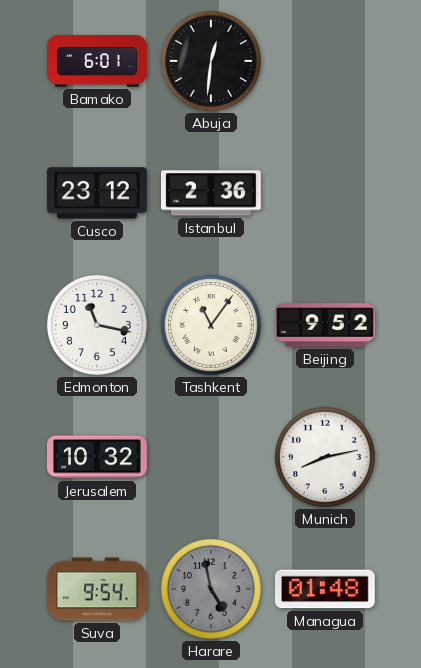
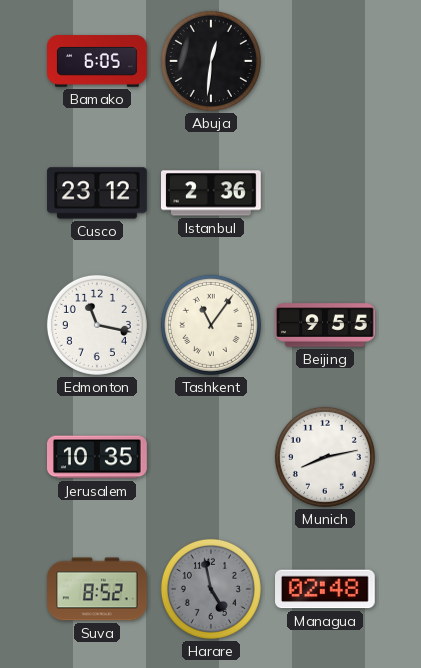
Bamako: 6:01 -> 6:05
Beijing: 9:52 -> 9:55
Jerusalem: 10:32 -> 10:35
Suva: 9:54 -> 8:52
Managua: 01:48 -> 02:48
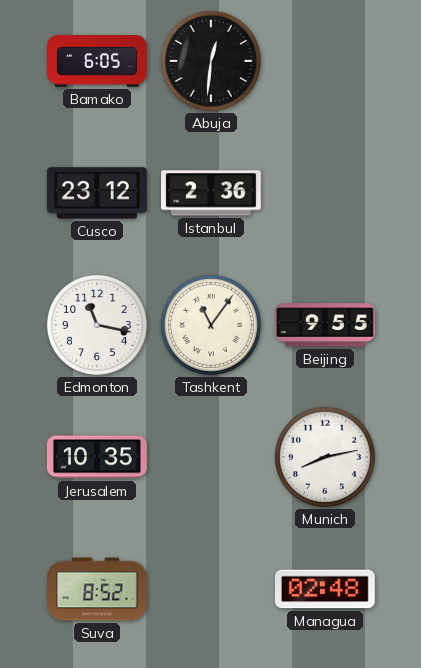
Harare: 4:58 -> none
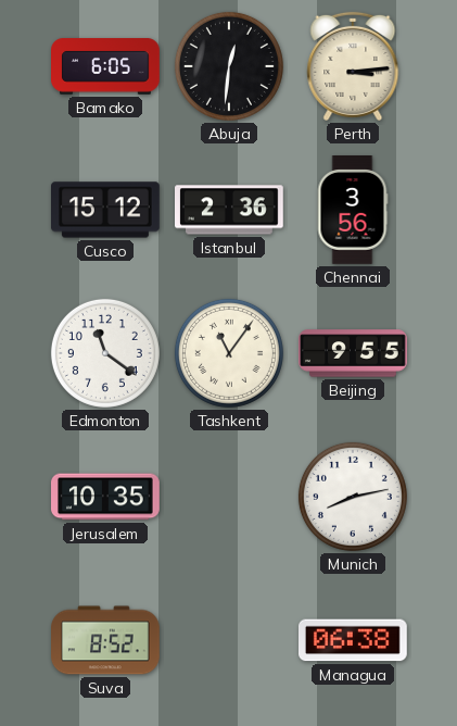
Perth: none -> 3:14
Cusco: 23:12 -> 15:12
Chennai: none -> 3:56
Edmonton: 11:17 -> 11:21
Managua: 02:48 -> 06:38
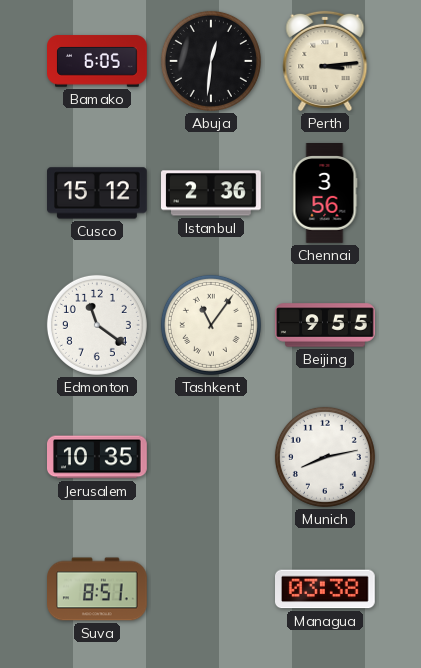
Suva: 8:52 -> 8:51
Managua: 06:38 -> 03:38
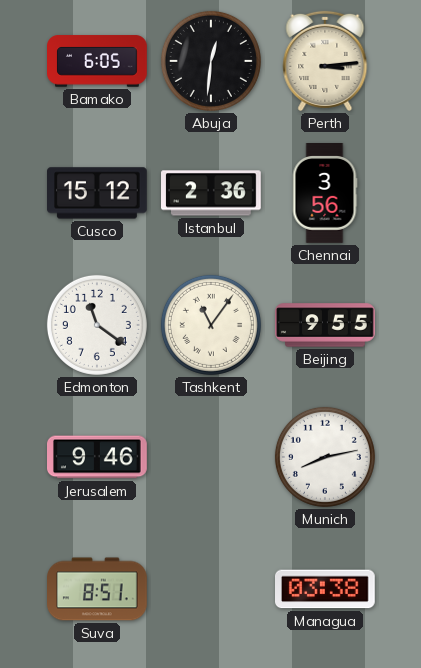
Jerusalem: 10:35 -> 9:46
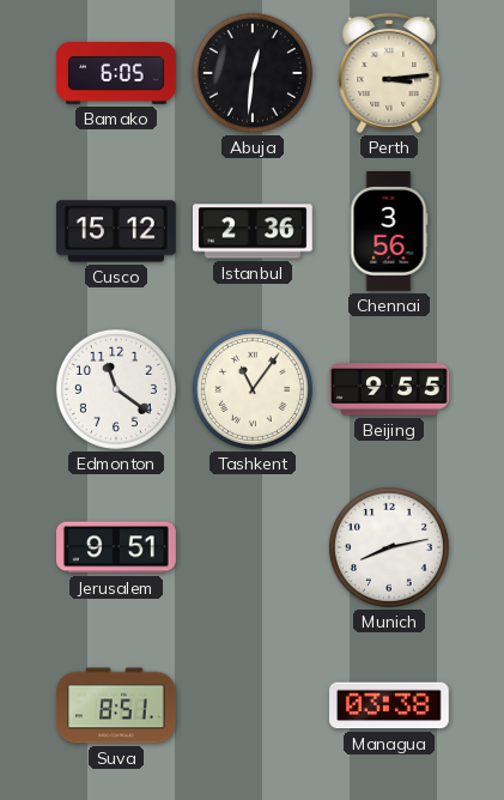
Jerusalem: 9:46 -> 9:51
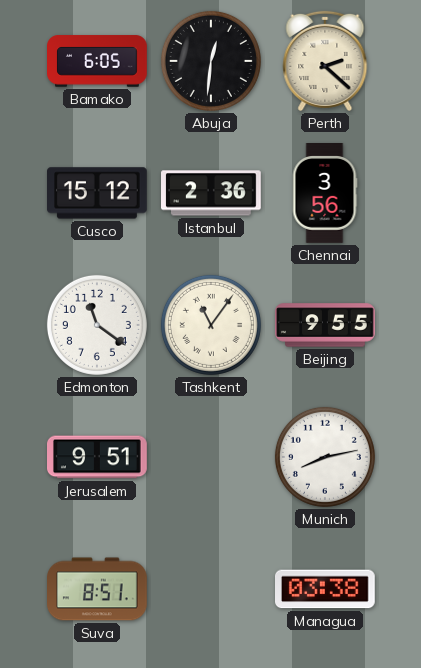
Perth: 3:14 -> 2:22
